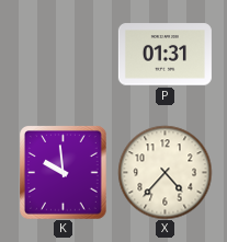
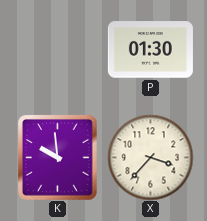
P: 01:31 -> 01:30
X: 4:37 -> 3:37
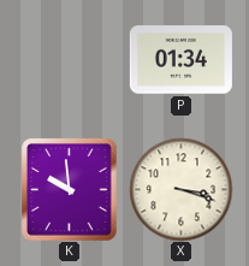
P: 01:30 -> 01:34
X: 3:37 -> 3:18
